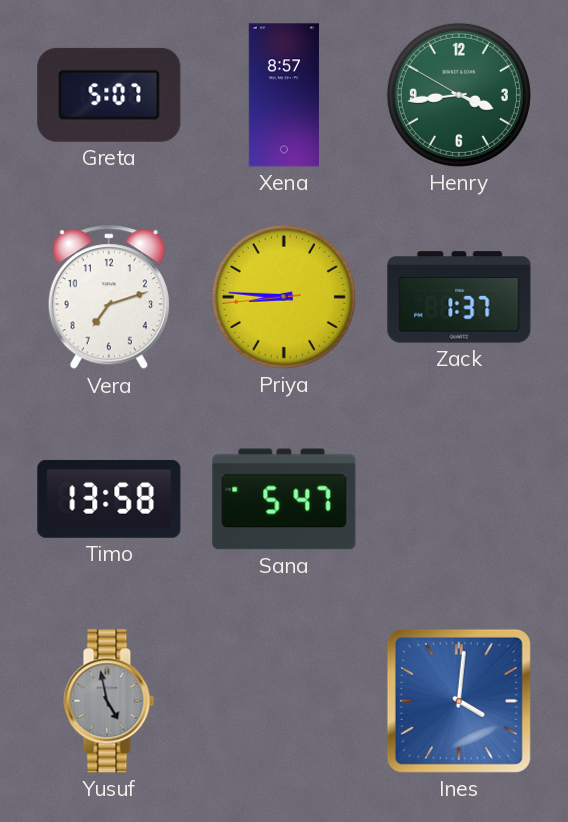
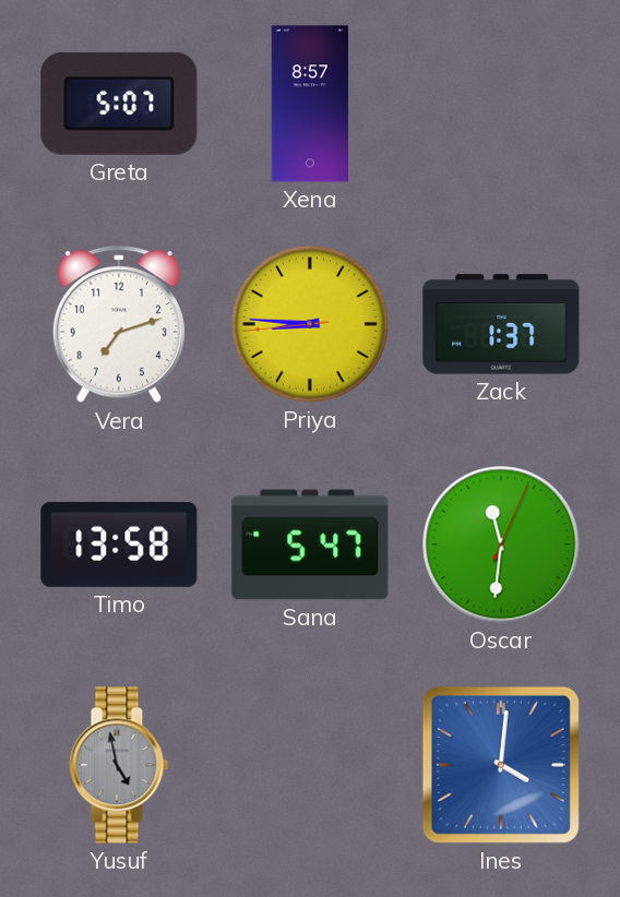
Henry: 3:43 -> none
Oscar: none -> 11:31
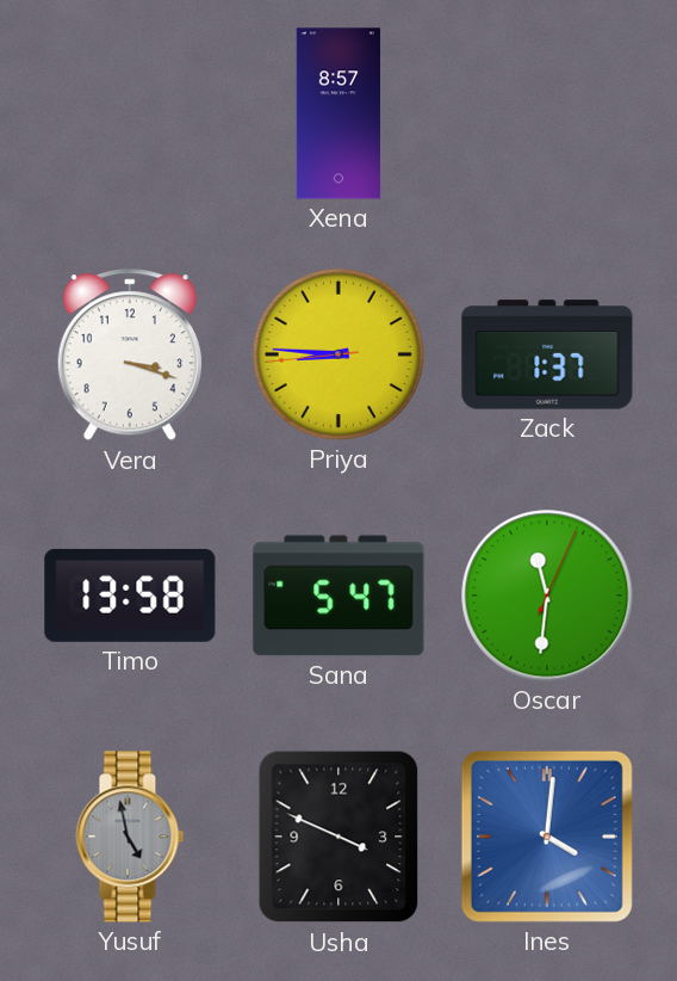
Greta: 5:07 -> none
Vera: 7:12 -> 3:18
Usha: none -> 3:49
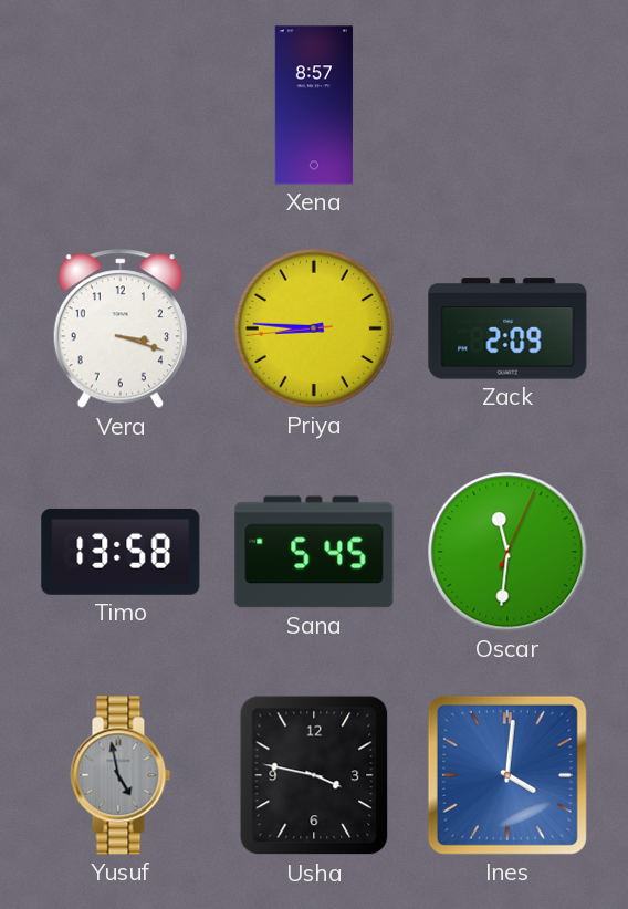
Zack: 1:37 -> 2:09
Sana: 5:47 -> 5:45
Usha: 3:49 -> 3:47
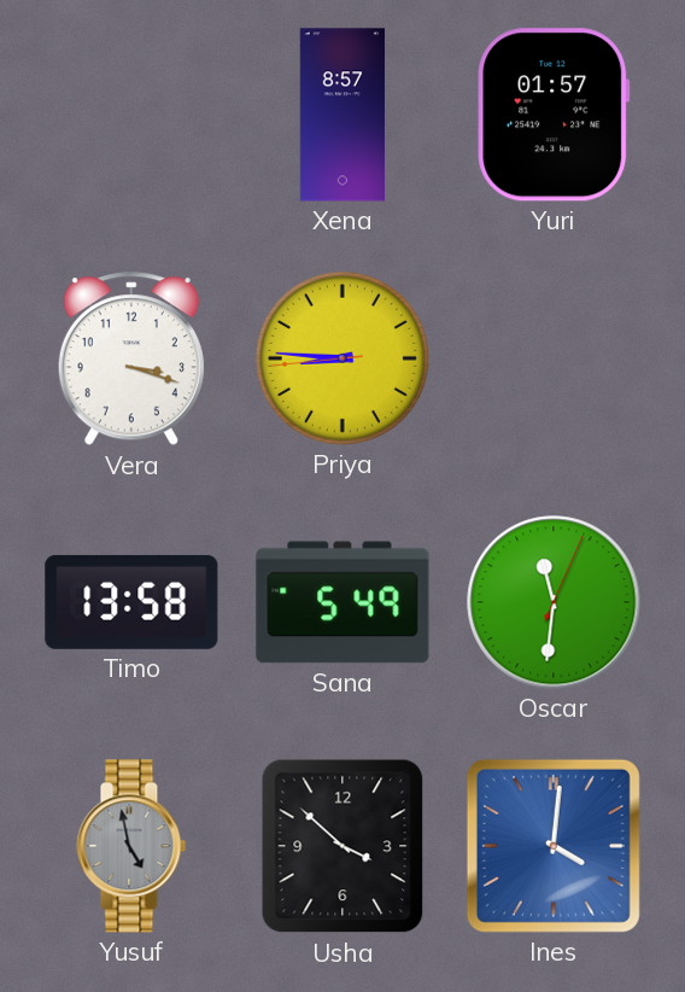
Yuri: none -> 01:57
Zack: 2:09 -> none
Sana: 5:45 -> 5:49
Usha: 3:47 -> 3:52
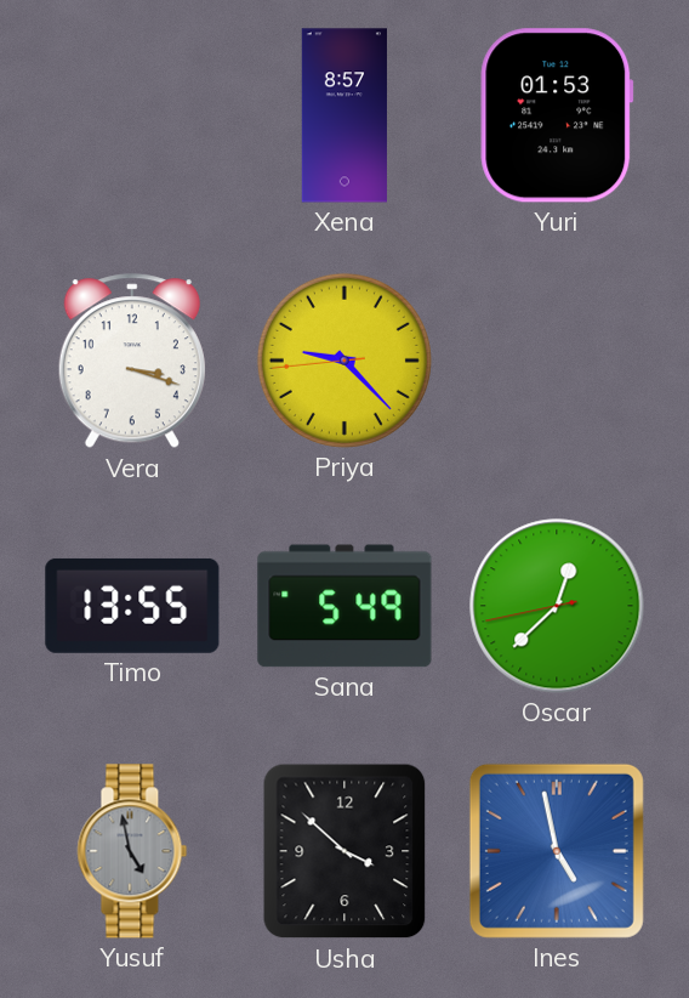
Yuri: 01:57 -> 01:53
Priya: 8:45 -> 9:22
Timo: 13:58 -> 13:55
Oscar: 11:31 -> 12:37
Ines: 4:01 -> 4:58
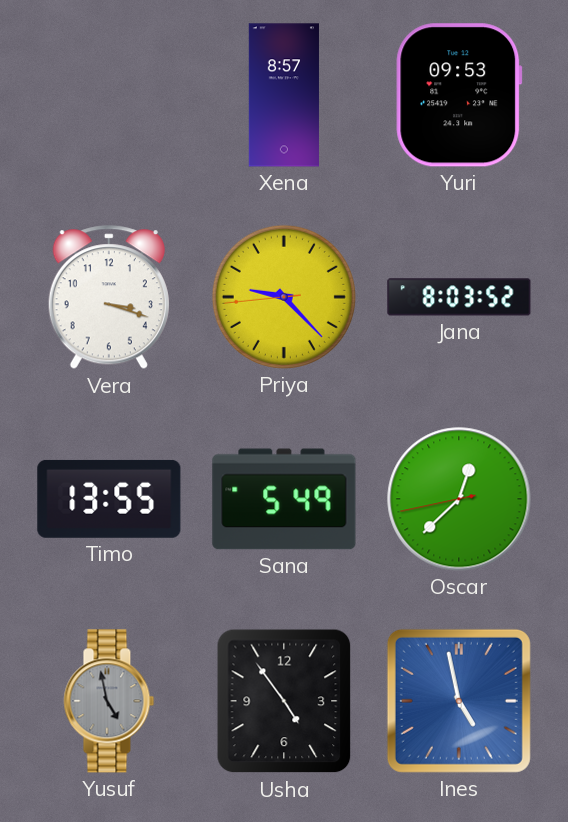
Yuri: 01:53 -> 09:53
Jana: none -> 8:03
Usha: 3:52 -> 4:54
